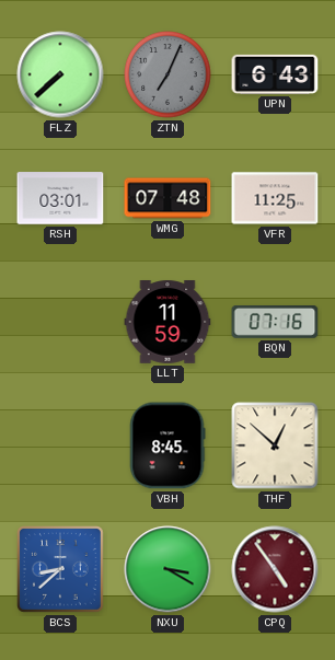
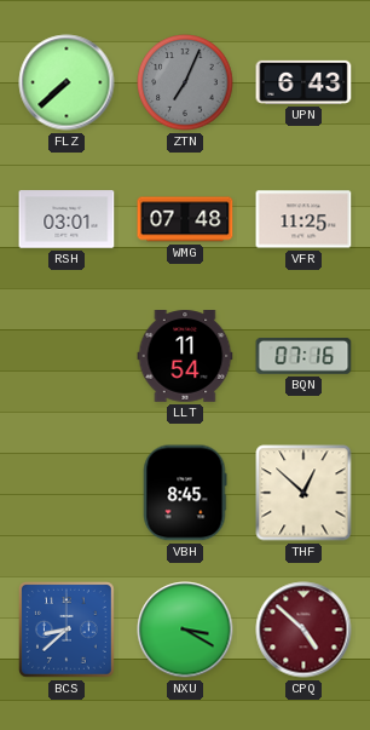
LLT: 11:59 -> 11:54
CPQ: 4:54 -> 4:52
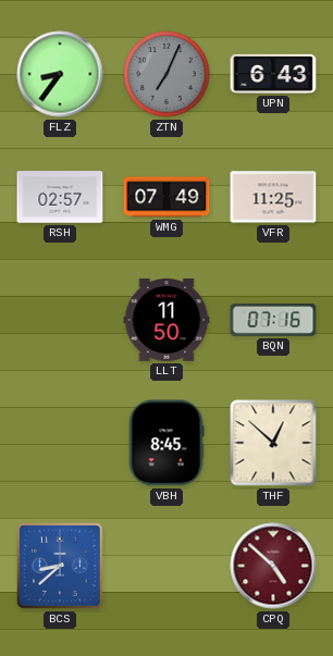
FLZ: 7:38 -> 8:36
RSH: 03:01 -> 02:57
WMG: 07:48 -> 07:49
LLT: 11:54 -> 11:50
NXU: 3:20 -> none
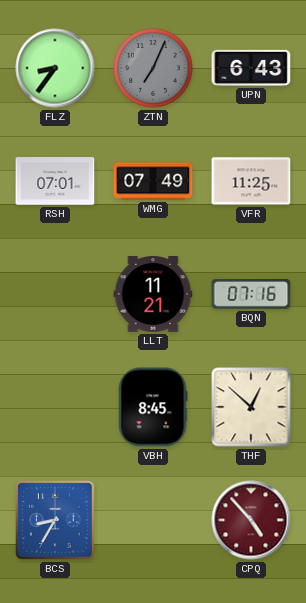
RSH: 02:57 -> 07:01
LLT: 11:50 -> 11:21
BCS: 8:38 -> 8:35
CPQ: 4:52 -> 4:53
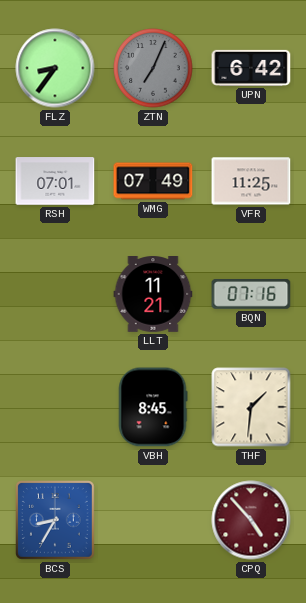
UPN: 6:43 -> 6:42
THF: 12:52 -> 1:31
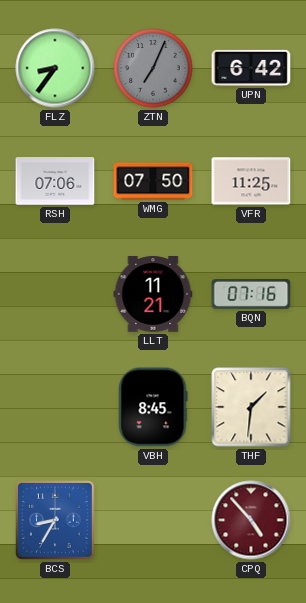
RSH: 07:01 -> 07:06
WMG: 07:49 -> 07:50
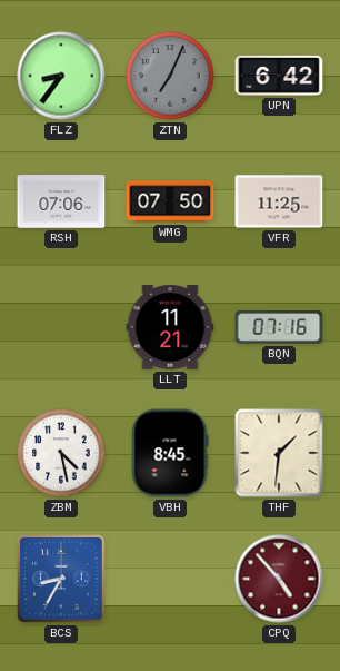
ZBM: none -> 4:28
